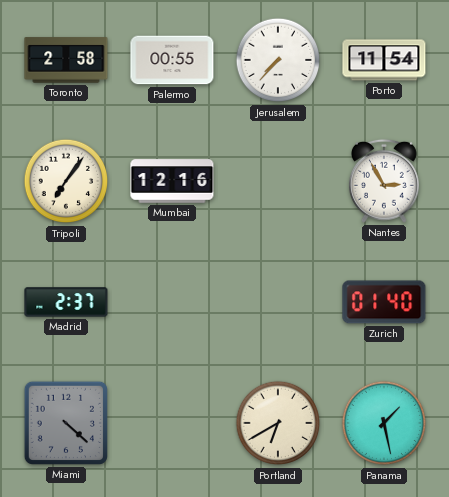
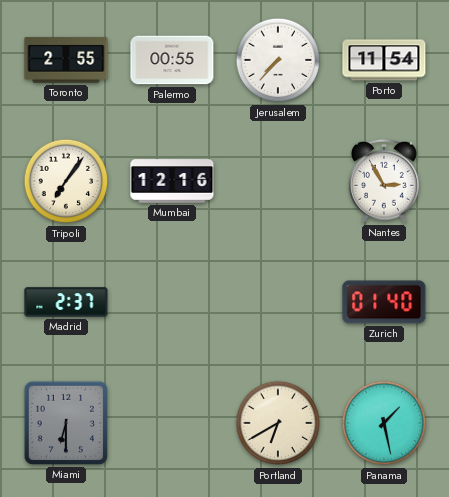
Toronto: 2:58 -> 2:55
Miami: 4:22 -> 6:30
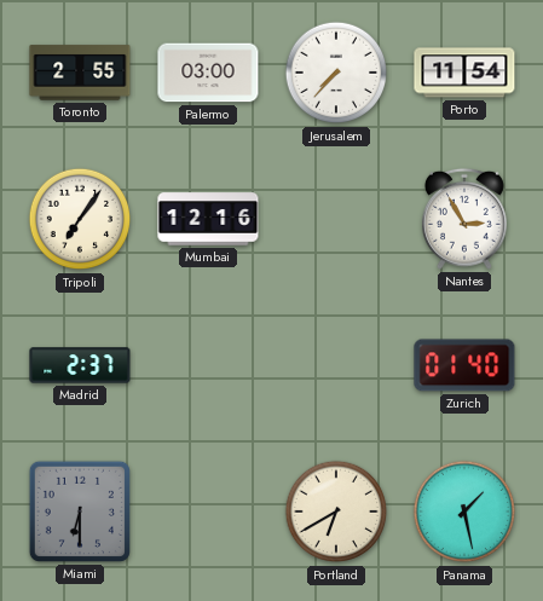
Palermo: 00:55 -> 03:00
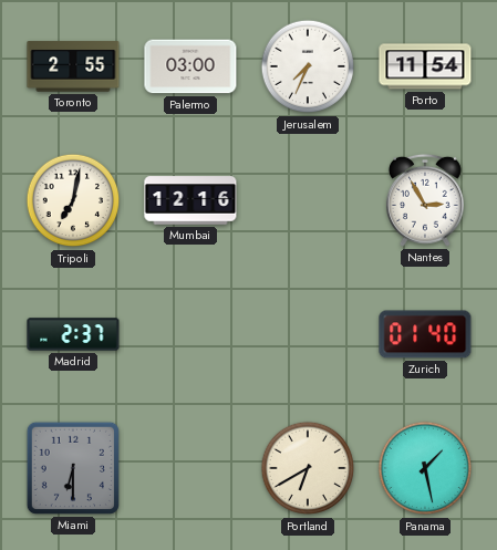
Jerusalem: 7:37 -> 7:34
Tripoli: 7:06 -> 7:02
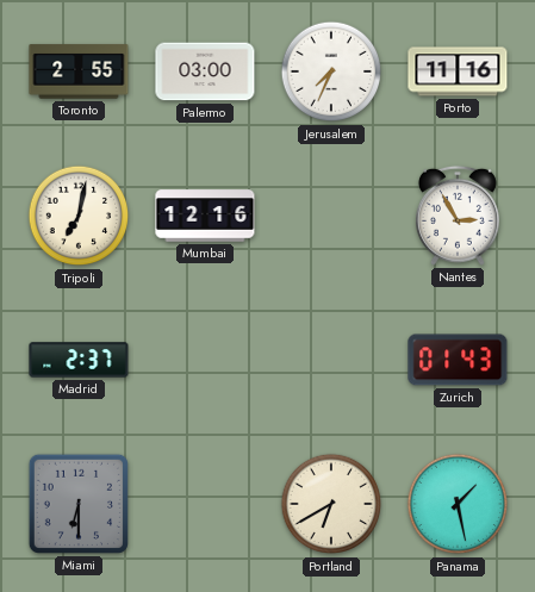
Porto: 11:54 -> 11:16
Zurich: 01:40 -> 01:43
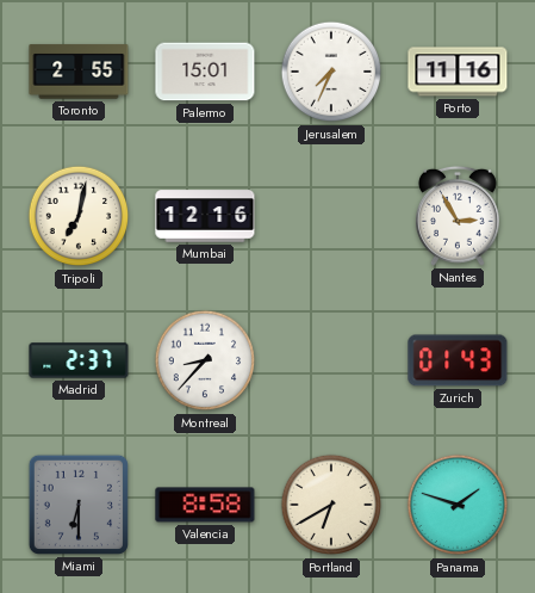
Palermo: 03:00 -> 15:01
Montreal: none -> 8:37
Valencia: none -> 8:58
Panama: 1:28 -> 1:48
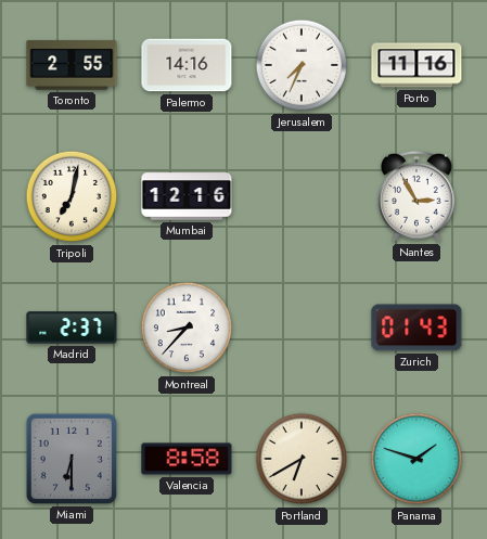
Palermo: 15:01 -> 14:16
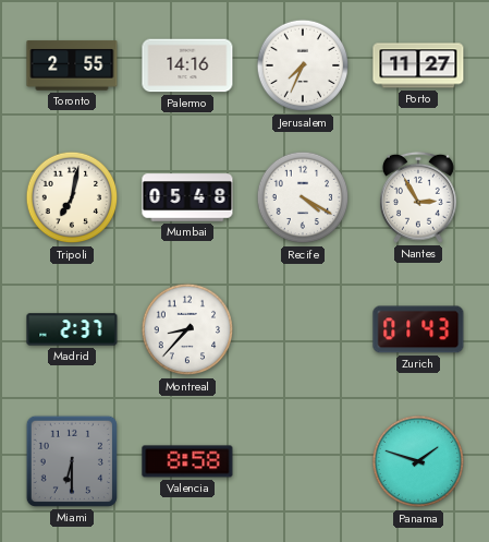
Porto: 11:16 -> 11:27
Mumbai: 12:16 -> 05:48
Recife: none -> 4:20
Portland: 6:40 -> none
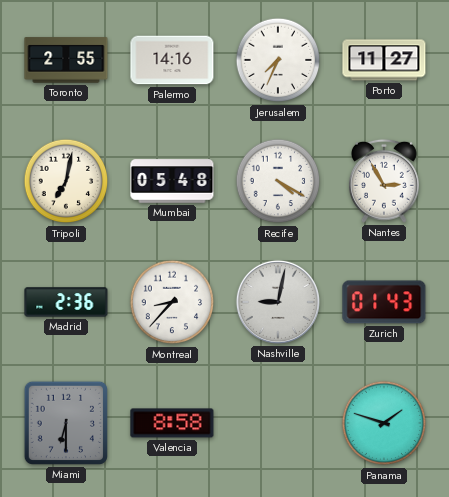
Madrid: 2:37 -> 2:36
Nashville: none -> 9:02
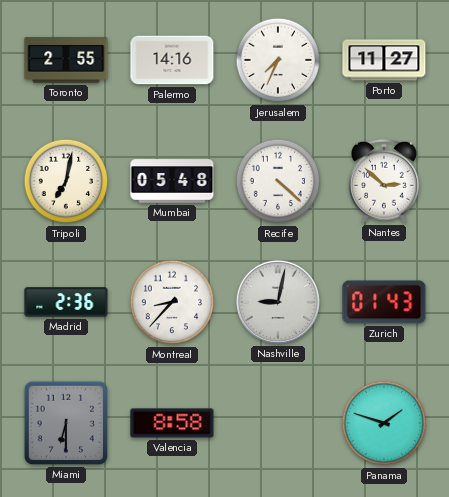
Recife: 4:20 -> 4:22
Nantes: 2:55 -> 2:52
